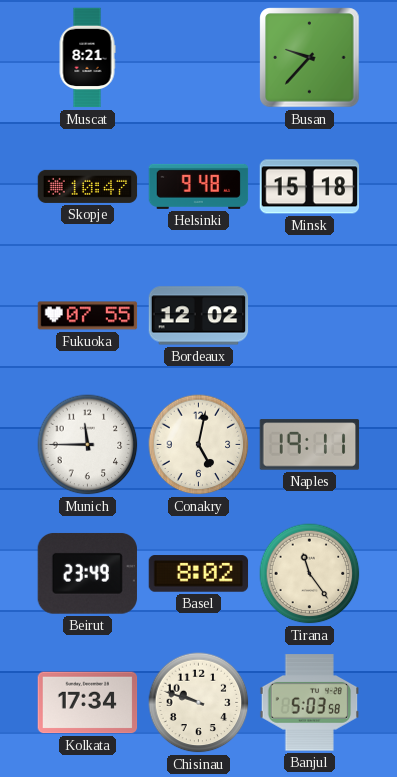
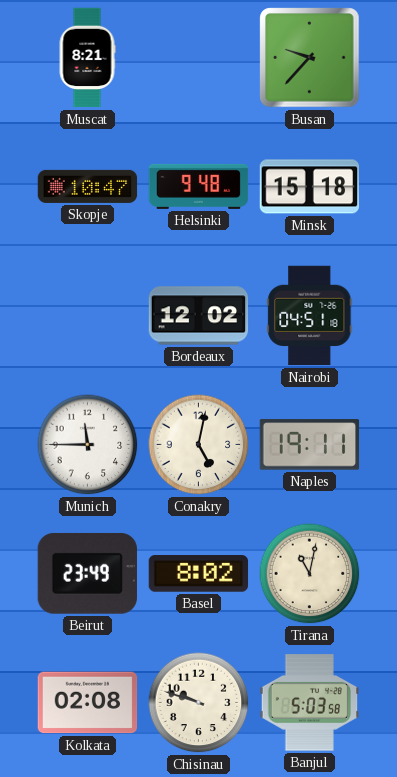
Fukuoka: 07:55 -> none
Nairobi: none -> 04:51
Tirana: 11:24 -> 11:02
Kolkata: 17:34 -> 02:08
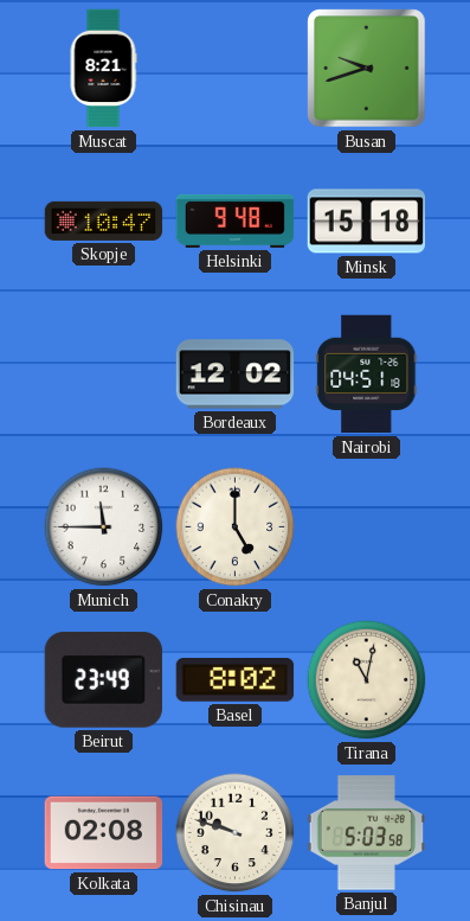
Busan: 9:37 -> 9:42
Conakry: 5:02 -> 5:00
Naples: 19:11 -> none
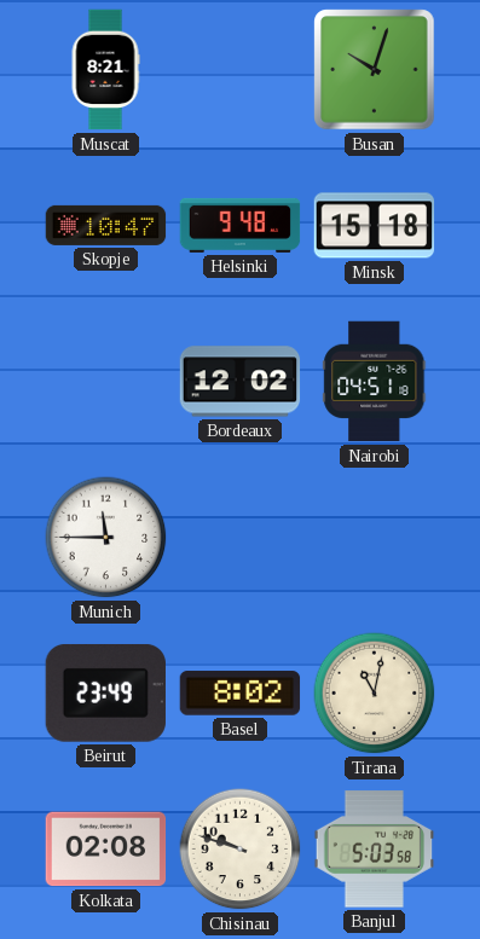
Busan: 9:42 -> 10:03
Conakry: 5:00 -> none
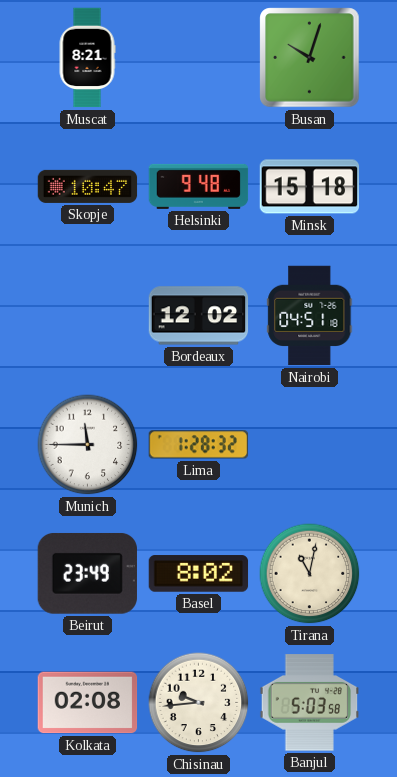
Lima: none -> 1:28
Chisinau: 9:48 -> 9:44
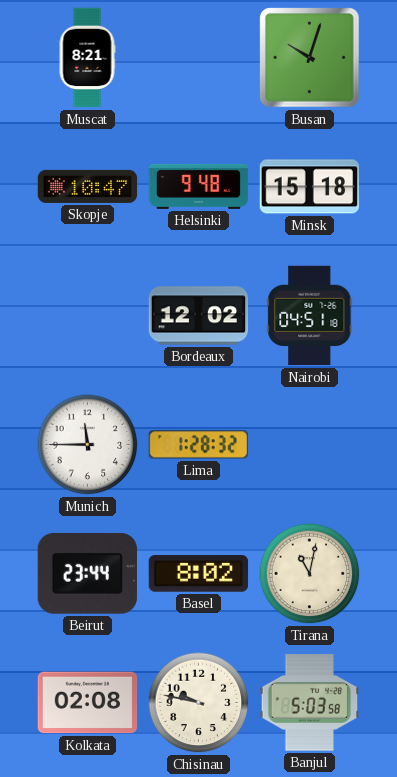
Beirut: 23:49 -> 23:44
Chisinau: 9:44 -> 9:47
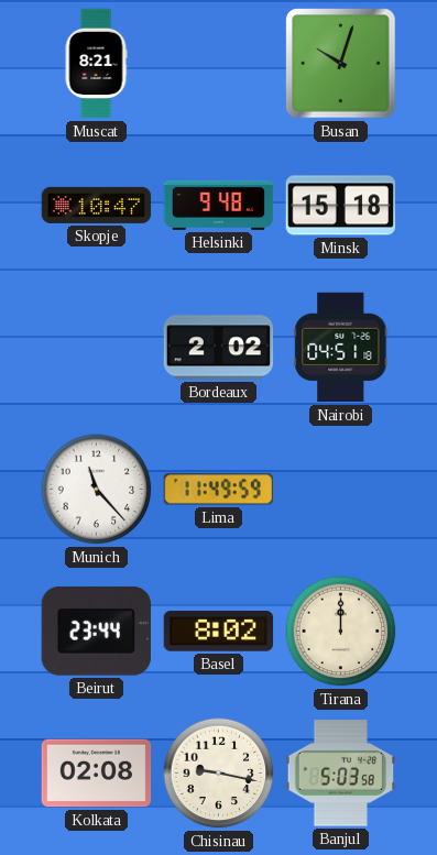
Bordeaux: 12:02 -> 2:02
Munich: 11:45 -> 11:23
Lima: 1:28 -> 11:49
Tirana: 11:02 -> 12:00
Chisinau: 9:47 -> 9:17
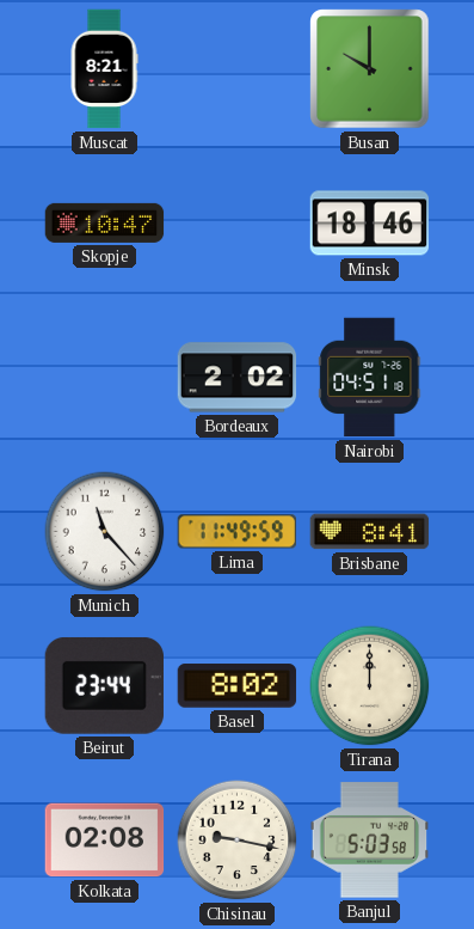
Busan: 10:03 -> 10:00
Helsinki: 9:48 -> none
Minsk: 15:18 -> 18:46
Brisbane: none -> 8:41
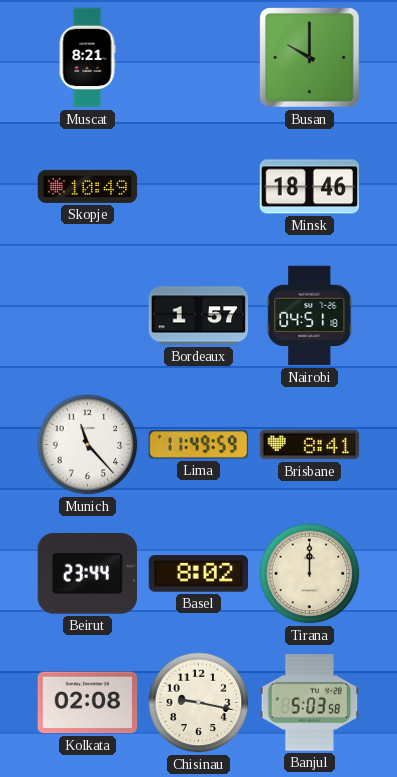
Skopje: 10:47 -> 10:49
Bordeaux: 2:02 -> 1:57
